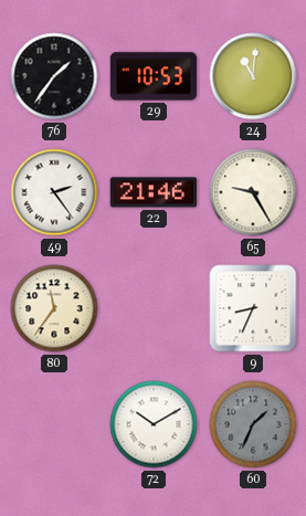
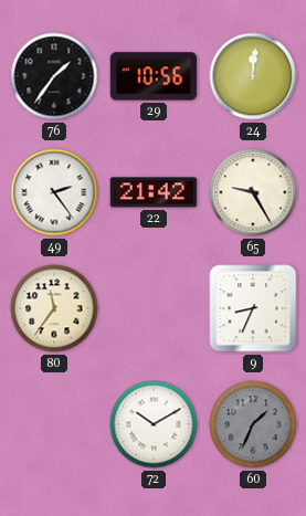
29: 10:53 -> 10:56
24: 11:01 -> 12:01
22: 21:46 -> 21:42
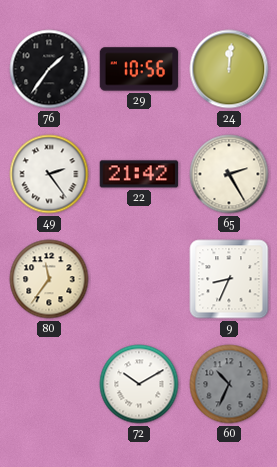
65: 9:25 -> 2:25
60: 1:34 -> 10:34
